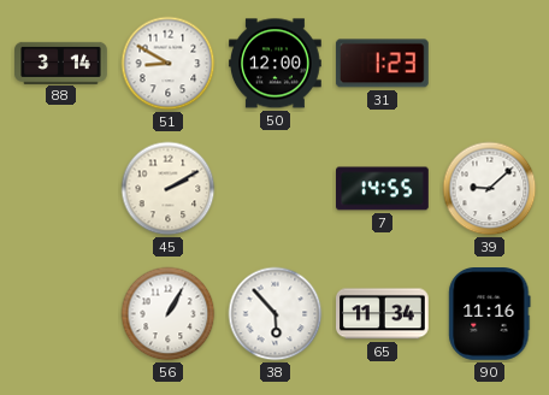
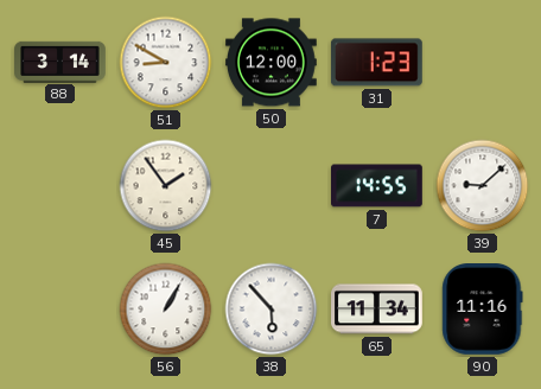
45: 2:10 -> 1:54
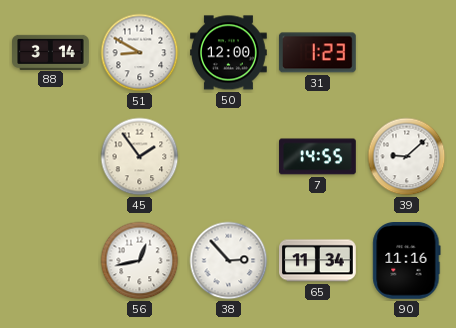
56: 1:05 -> 12:43
38: 5:53 -> 2:53
